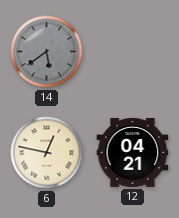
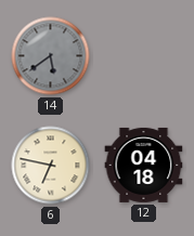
6: 12:47 -> 6:47
12: 04:21 -> 04:18
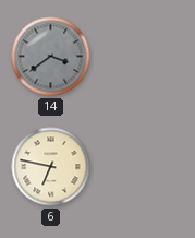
14: 5:39 -> 3:39
12: 04:18 -> none
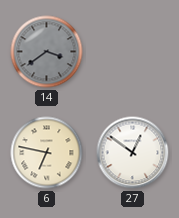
27: none -> 12:51
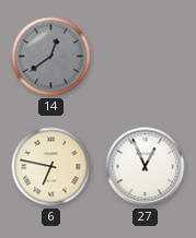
14: 3:39 -> 12:39
27: 12:51 -> 12:56
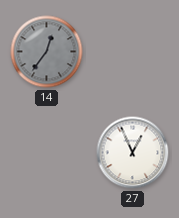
14: 12:39 -> 12:36
6: 6:47 -> none
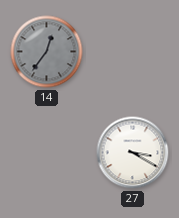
27: 12:56 -> 3:20
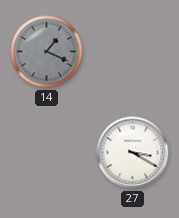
14: 12:36 -> 1:19
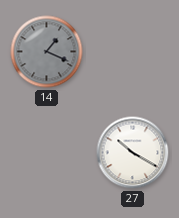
27: 3:20 -> 10:20
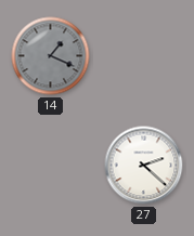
27: 10:20 -> 2:22
